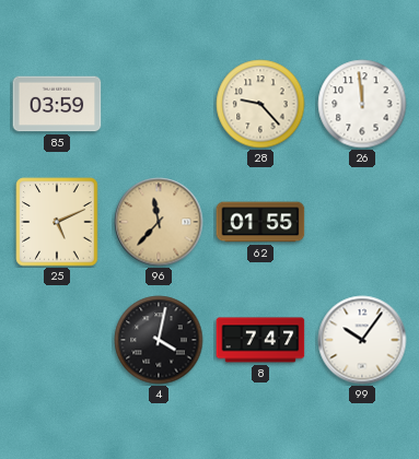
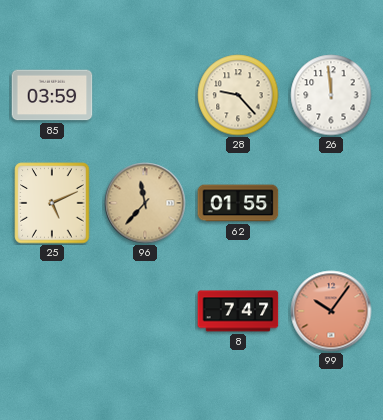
4: 4:02 -> none
99 dial: white -> salmon
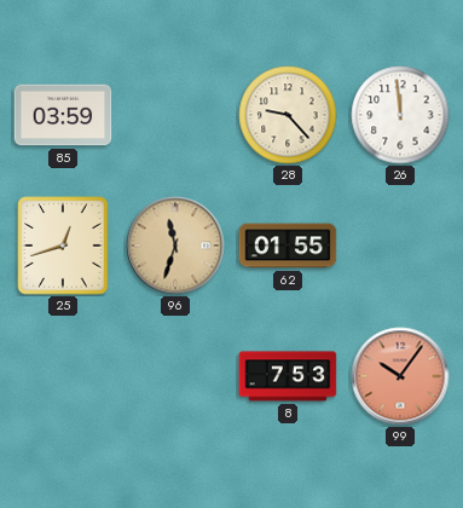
25: 5:11 -> 12:42
96: 11:37 -> 11:33
8: 7:47 -> 7:53
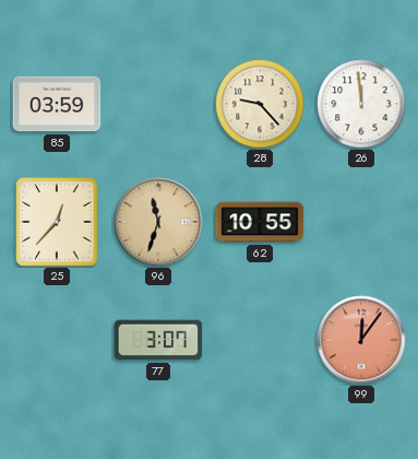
25: 12:42 -> 12:37
62: 01:55 -> 10:55
77: none -> 3:07
8: 7:53 -> none
99: 10:06 -> 12:06
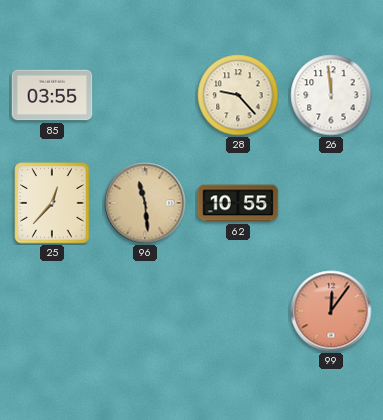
85: 03:59 -> 03:55
96: 11:33 -> 11:29
77: 3:07 -> none
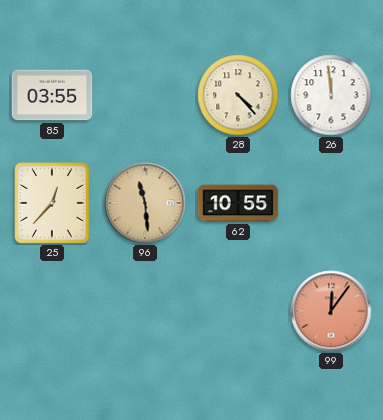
28: 9:23 -> 4:23
